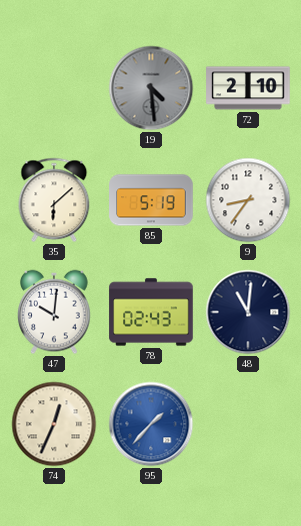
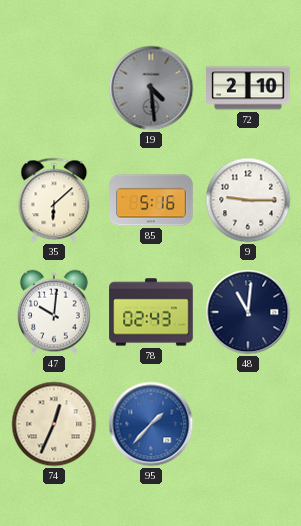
85: 5:19 -> 5:16
9: 8:36 -> 9:15
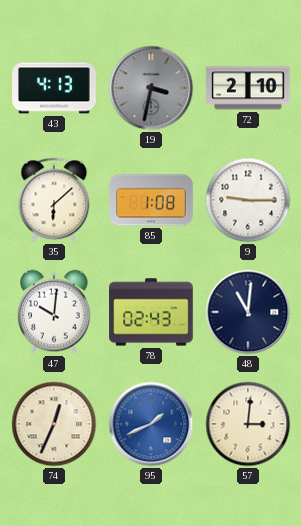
43: none -> 4:13
19: 4:29 -> 3:32
85: 5:16 -> 1:08
95: 1:37 -> 1:41
57: none -> 3:01
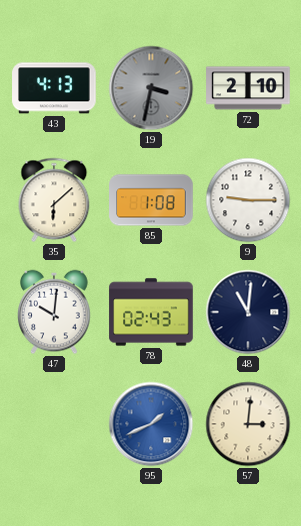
74: 12:34 -> none
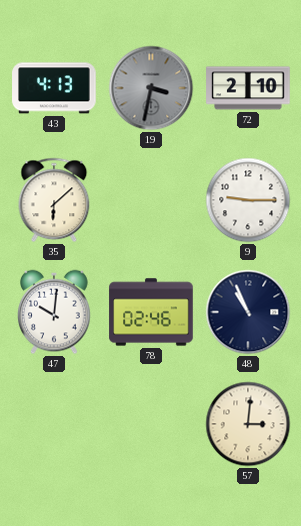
85: 1:08 -> none
78: 02:43 -> 02:46
48: 11:01 -> 10:56
95: 1:41 -> none
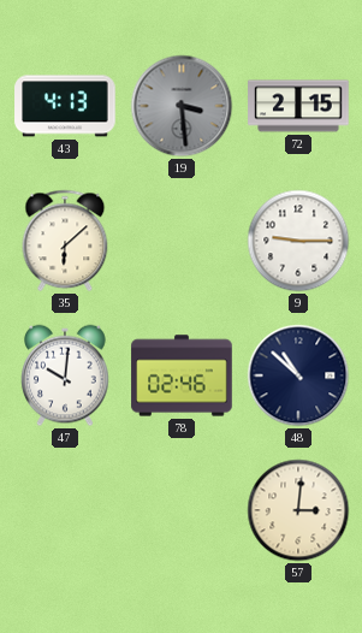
19: 3:32 -> 3:29
72: 2:10 -> 2:15
48: 10:56 -> 10:52
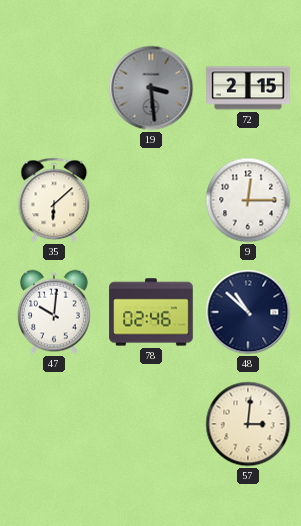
43: 4:13 -> none
9: 9:15 -> 12:15
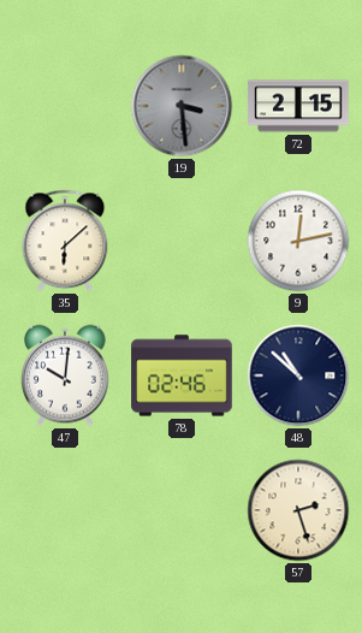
9: 12:15 -> 12:13
57: 3:01 -> 2:27
